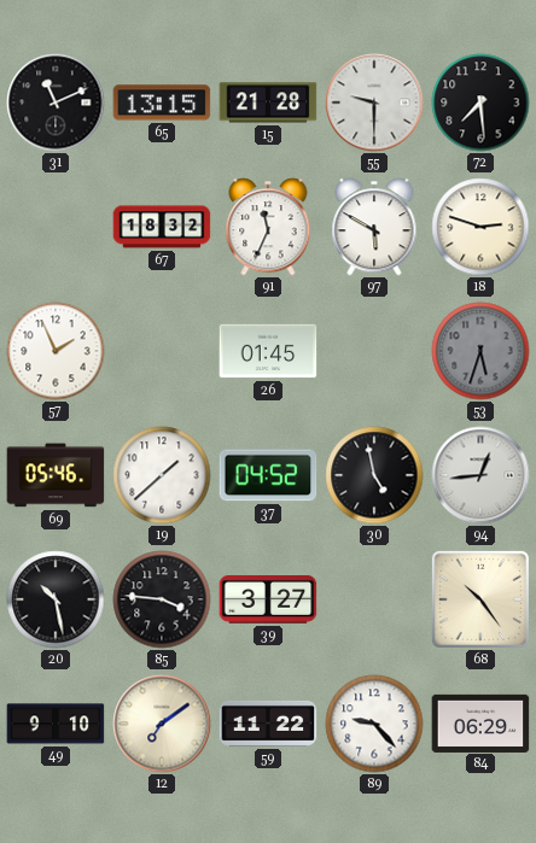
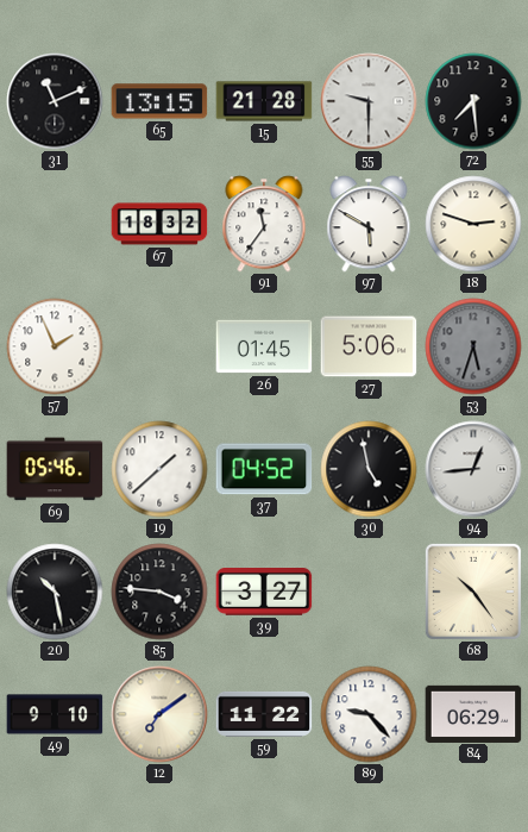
91: 11:34 -> 11:36
27: none -> 5:06
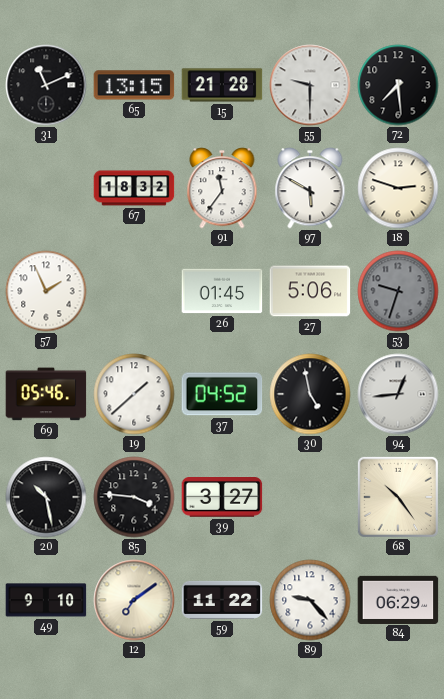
53: 5:33 -> 9:33
